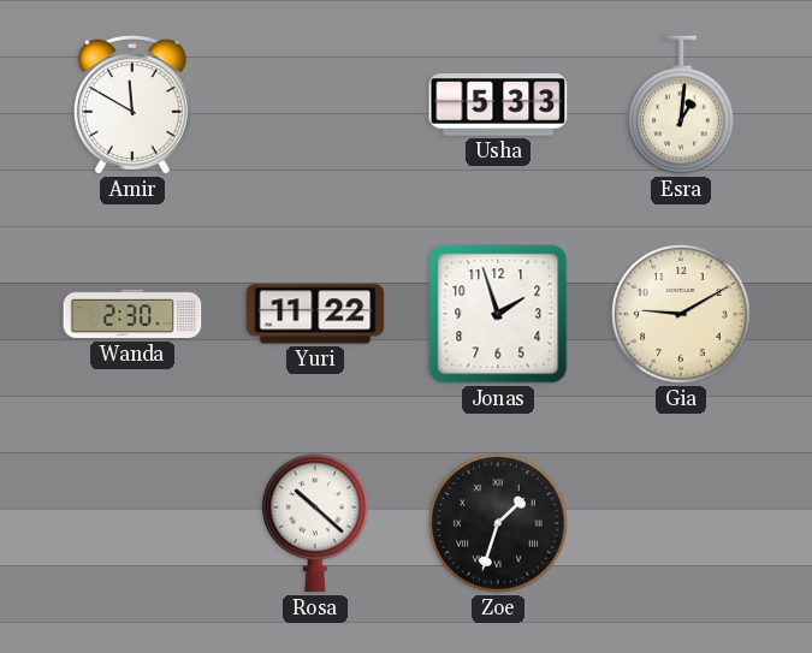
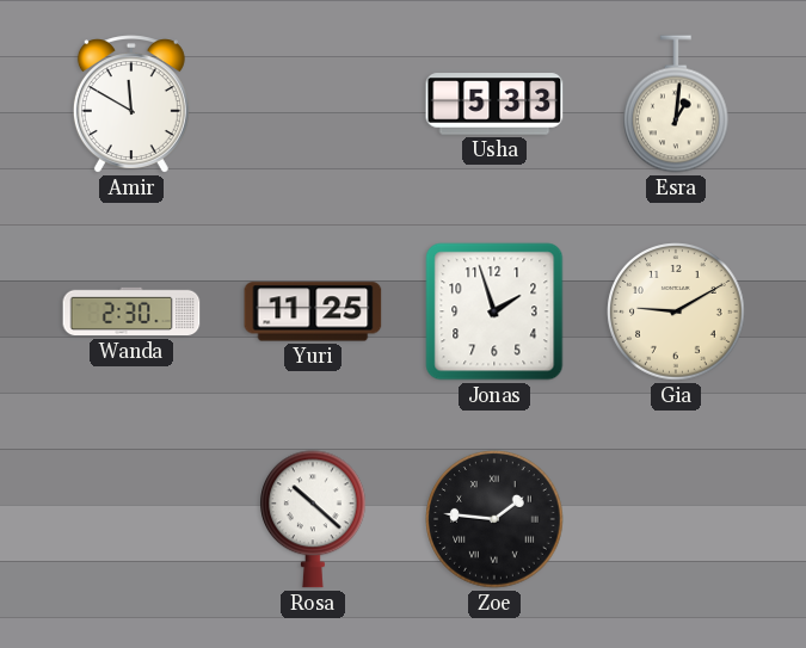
Yuri: 11:22 -> 11:25
Zoe: 1:33 -> 1:46
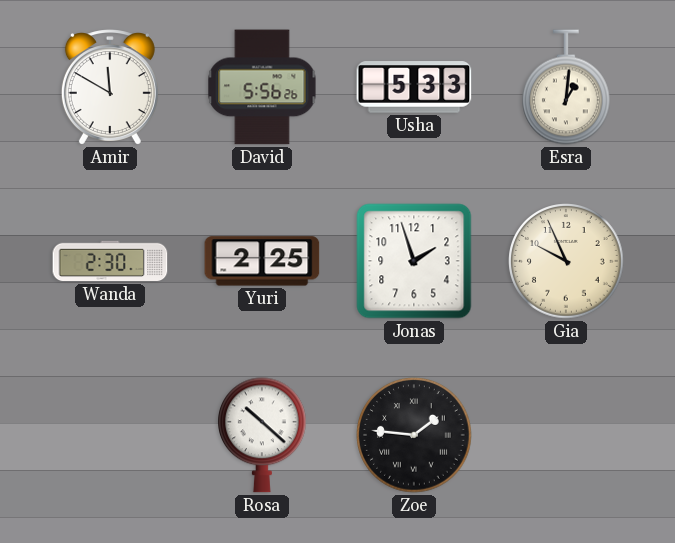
David: none -> 5:56
Yuri: 11:25 -> 2:25
Gia: 9:10 -> 9:56
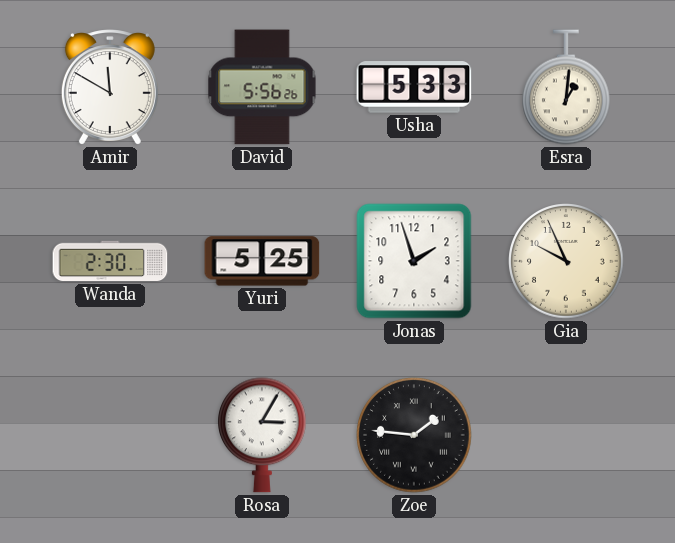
Yuri: 2:25 -> 5:25
Rosa: 10:22 -> 3:05
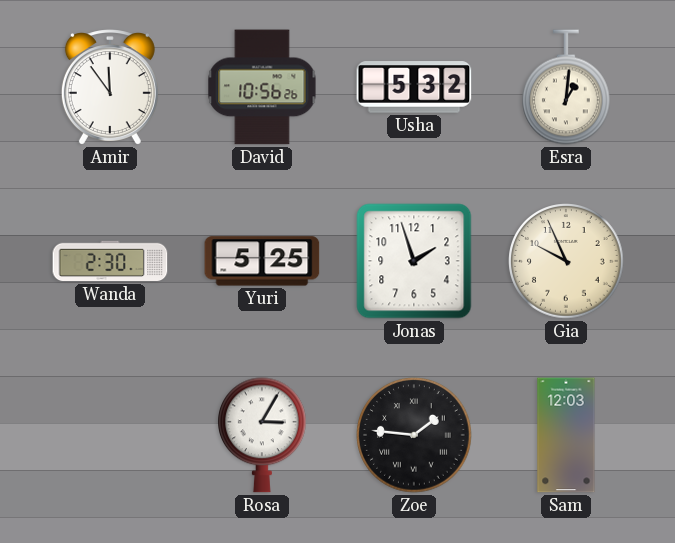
Amir: 11:50 -> 11:54
David: 5:56 -> 10:56
Usha: 5:33 -> 5:32
Sam: none -> 12:03
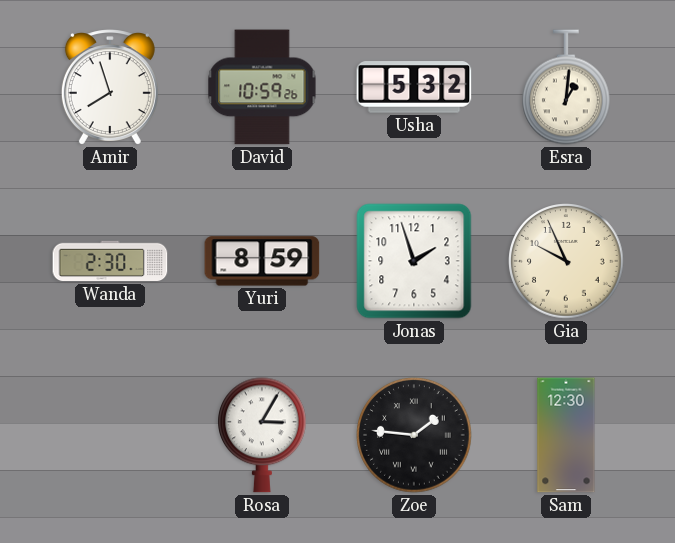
Amir: 11:54 -> 7:57
David: 10:56 -> 10:59
Yuri: 5:25 -> 8:59
Sam: 12:03 -> 12:30
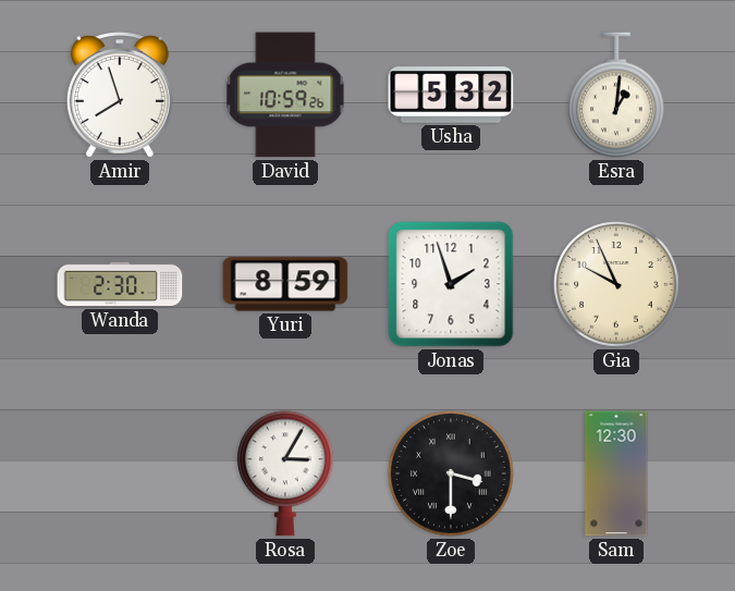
Zoe: 1:46 -> 3:30
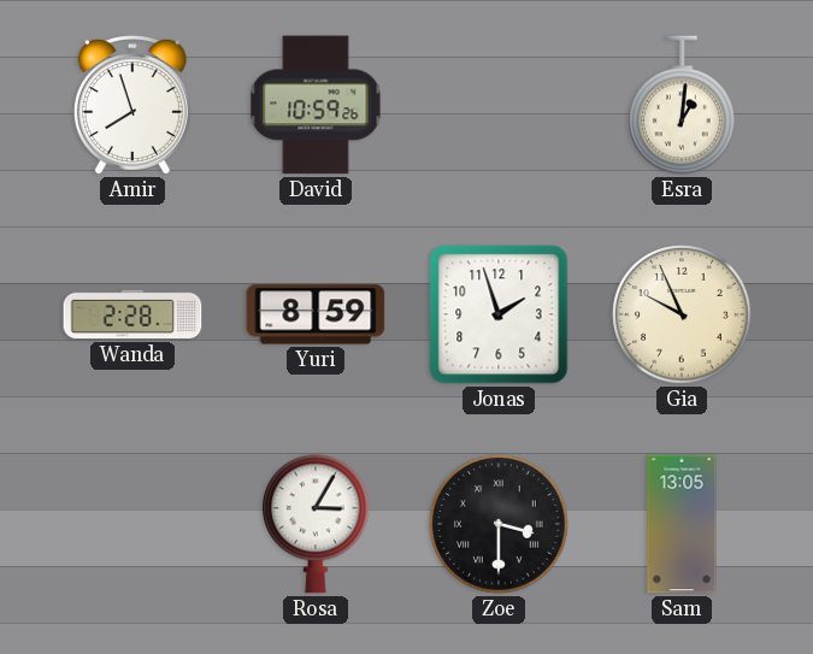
Usha: 5:32 -> none
Wanda: 2:30 -> 2:28
Sam: 12:30 -> 13:05
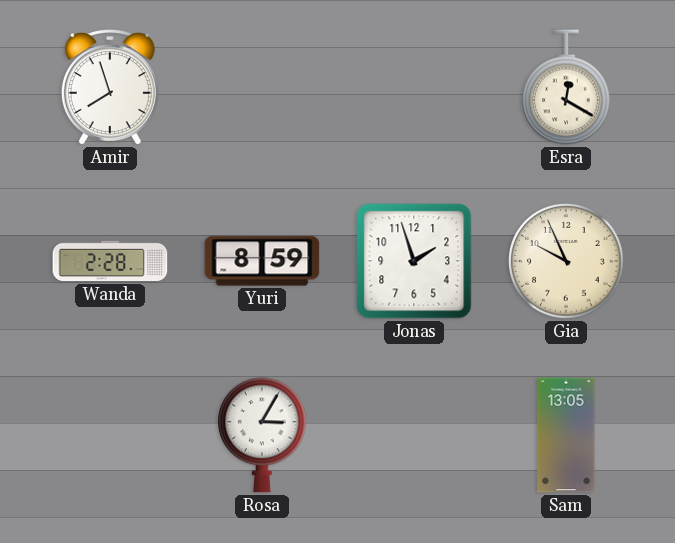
David: 10:59 -> none
Esra: 1:01 -> 12:20
Zoe: 3:30 -> none
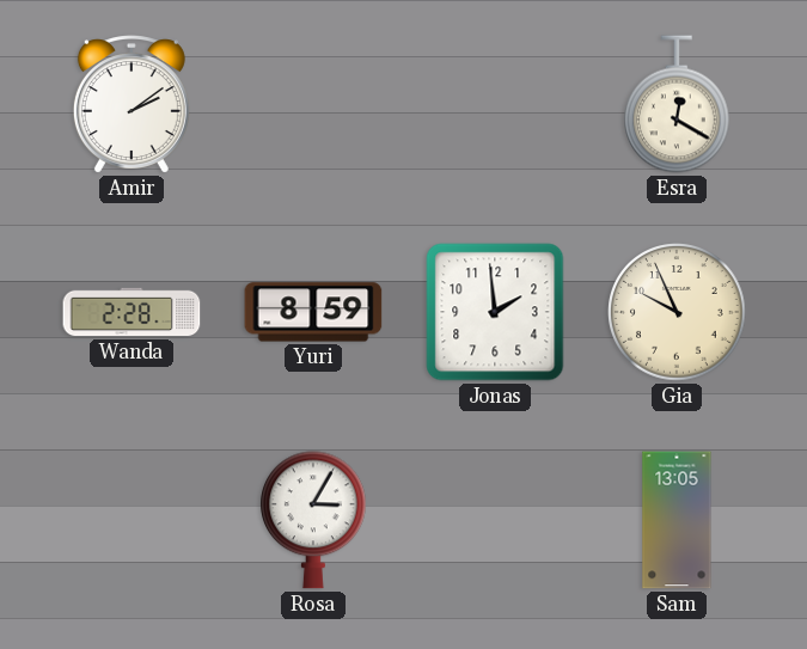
Amir: 7:57 -> 2:09
Jonas: 1:57 -> 1:59
